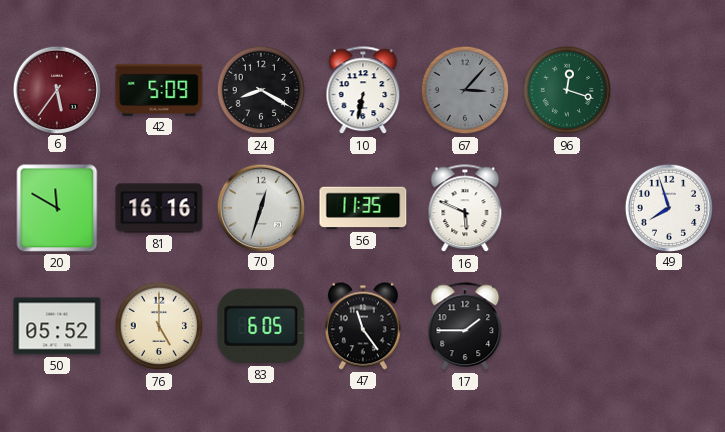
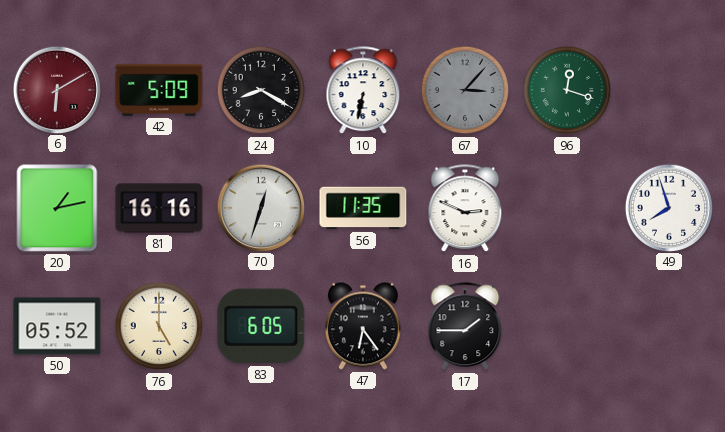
6: 5:36 -> 6:10
20: 11:50 -> 1:13
16: 5:49 -> 2:49
47: 11:24 -> 6:24
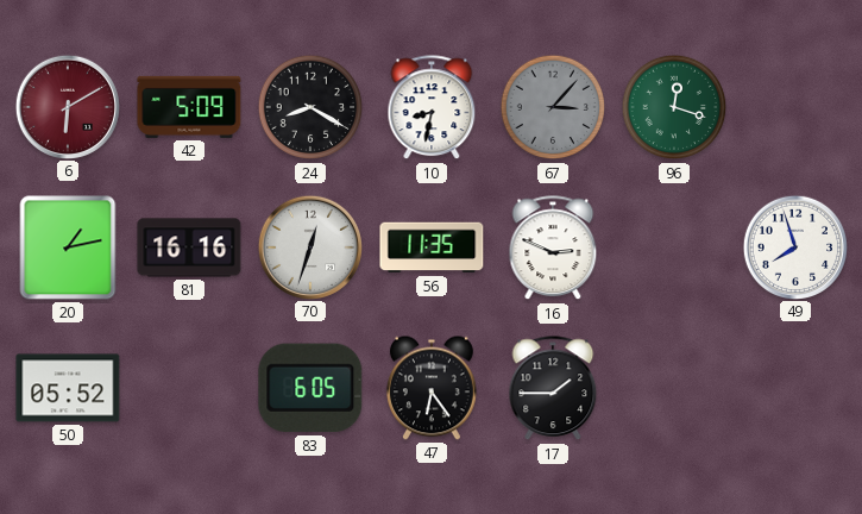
10: 6:32 -> 8:32
76: 5:00 -> none
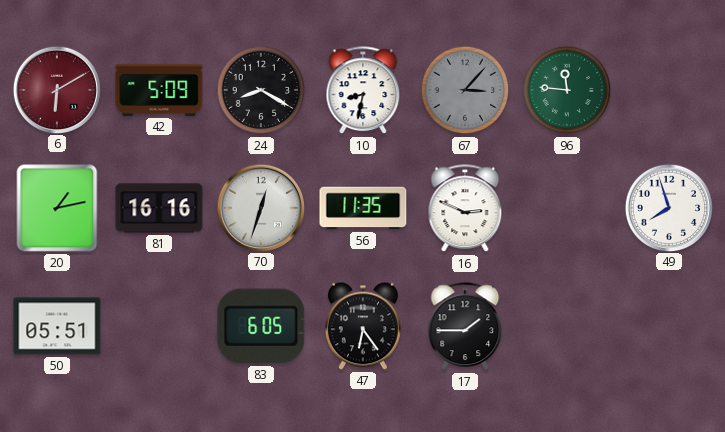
96: 12:18 -> 11:46
50: 05:52 -> 05:51
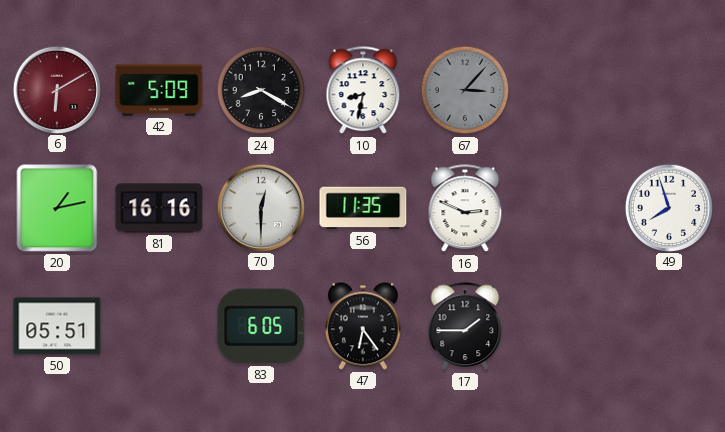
96: 11:46 -> none
70: 12:33 -> 12:30
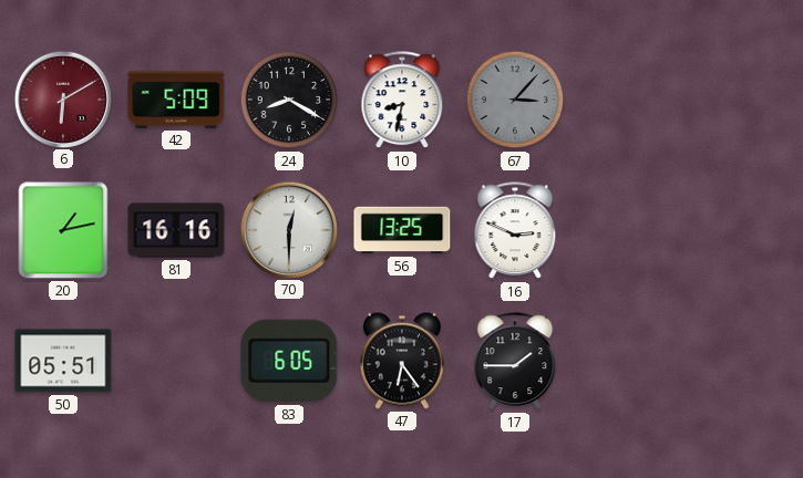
56: 11:35 -> 13:25
49: 7:57 -> none
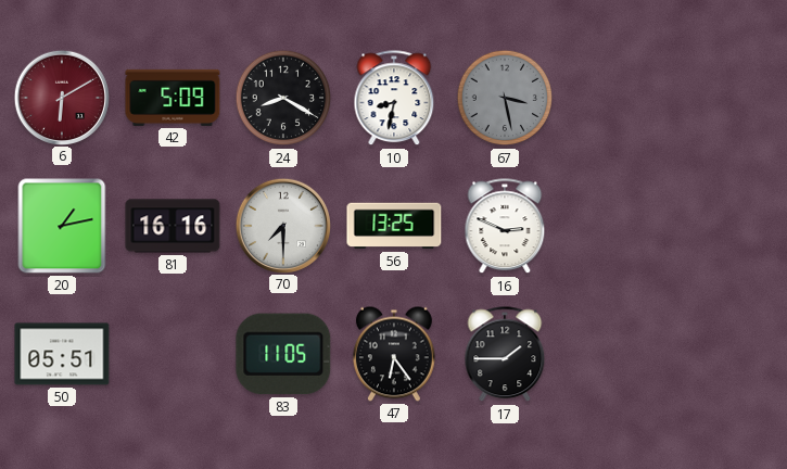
67: 3:07 -> 3:28
70: 12:30 -> 7:30
83: 6:05 -> 11:05
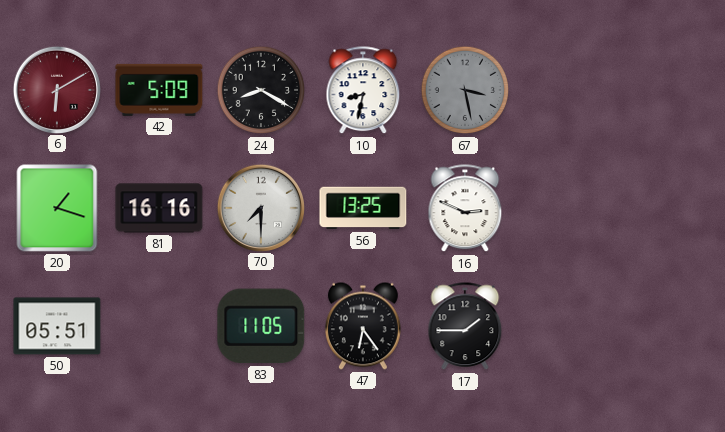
20: 1:13 -> 1:18
